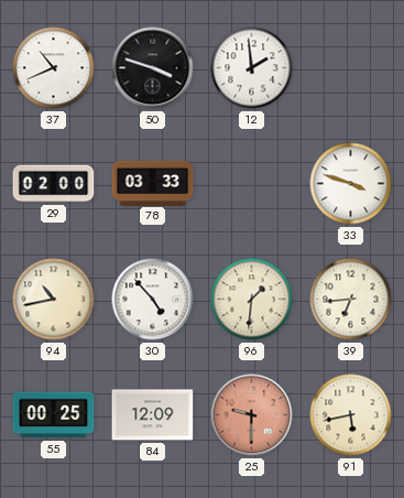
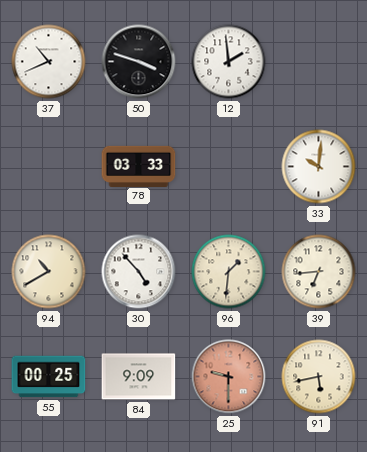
29: 02:00 -> none
33: 3:48 -> 10:01
94: 10:43 -> 10:40
84: 12:09 -> 9:09
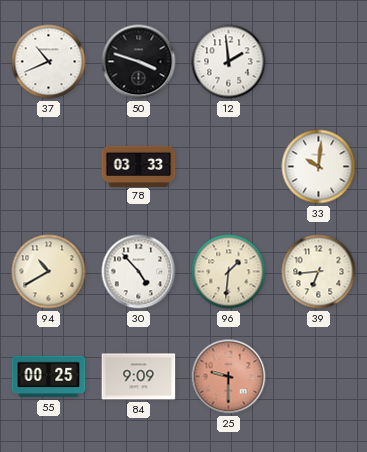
91: 5:43 -> none
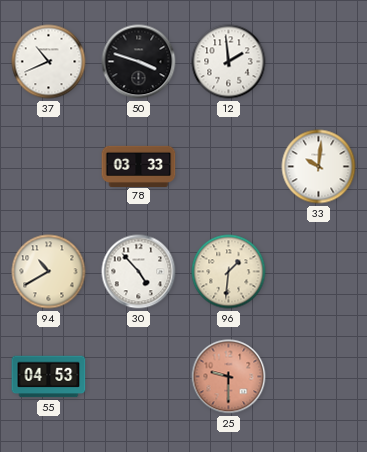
39: 6:44 -> none
55: 00:25 -> 04:53
84: 9:09 -> none
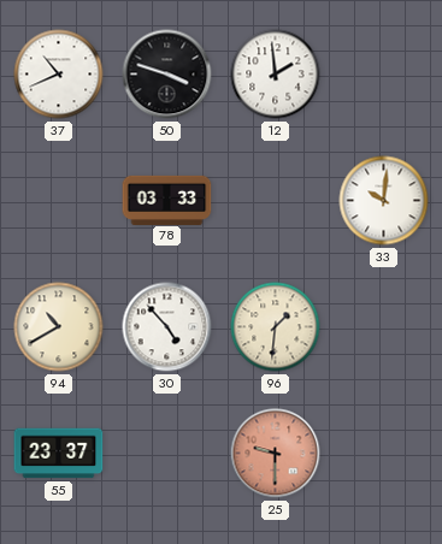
55: 04:53 -> 23:37
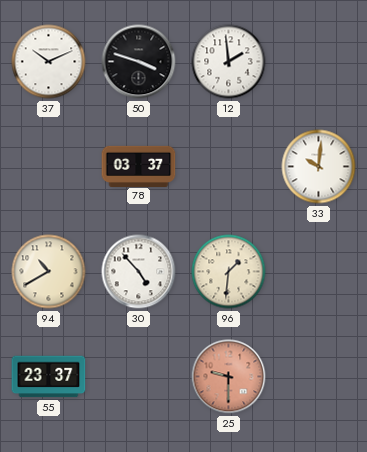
37: 10:41 -> 10:11
78: 03:33 -> 03:37
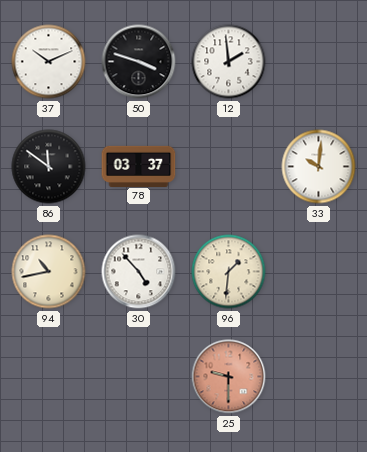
86: none -> 11:51
94: 10:40 -> 10:43
55: 23:37 -> none
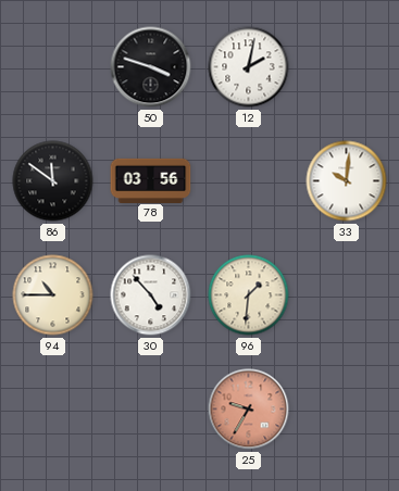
37: 10:11 -> none
12: 1:59 -> 2:02
78: 03:37 -> 03:56
94: 10:43 -> 10:45
25: 9:30 -> 9:35
